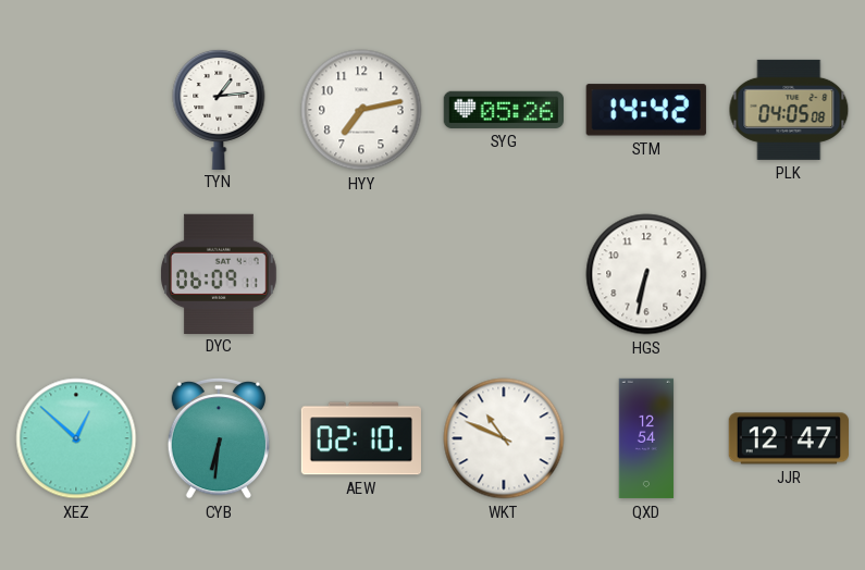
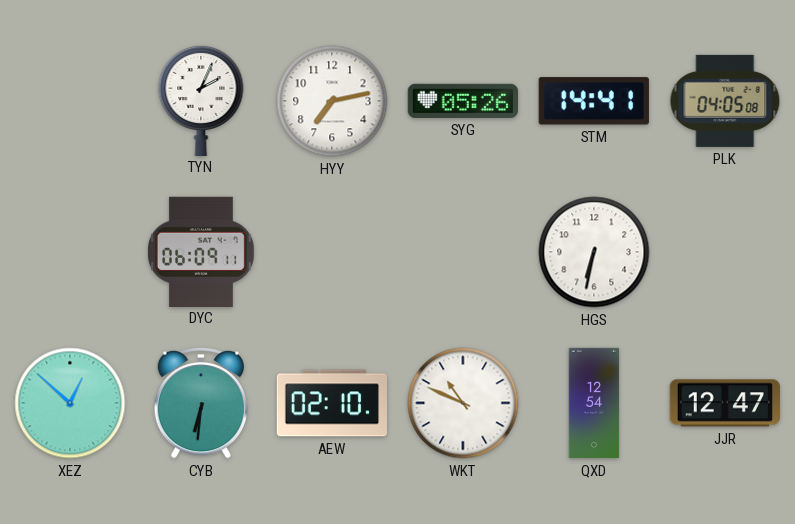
TYN: 1:14 -> 2:04
STM: 14:42 -> 14:41
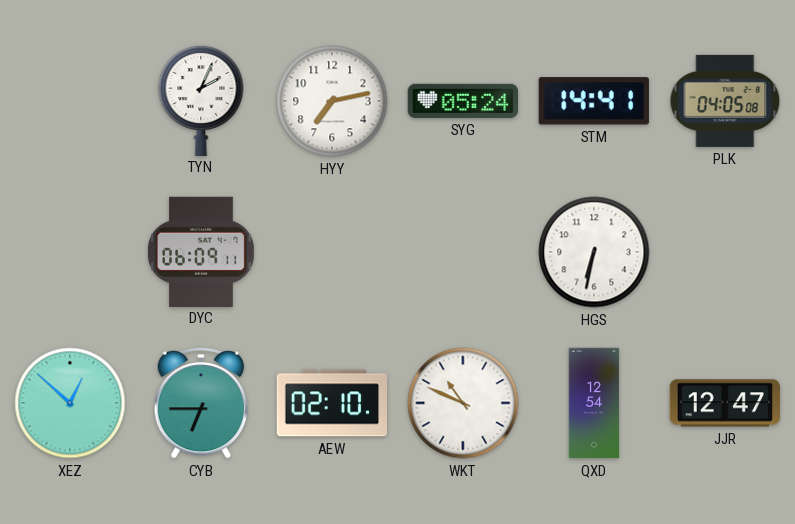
SYG: 05:26 -> 05:24
CYB: 6:31 -> 6:45
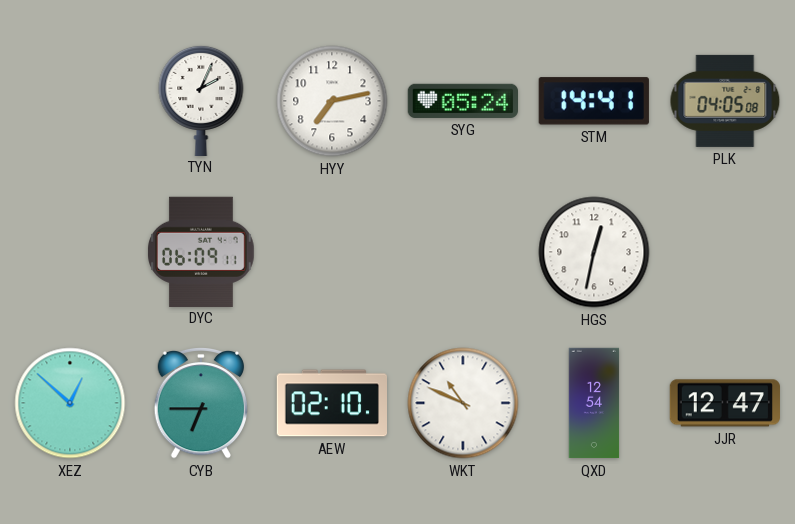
HGS: 6:32 -> 12:32
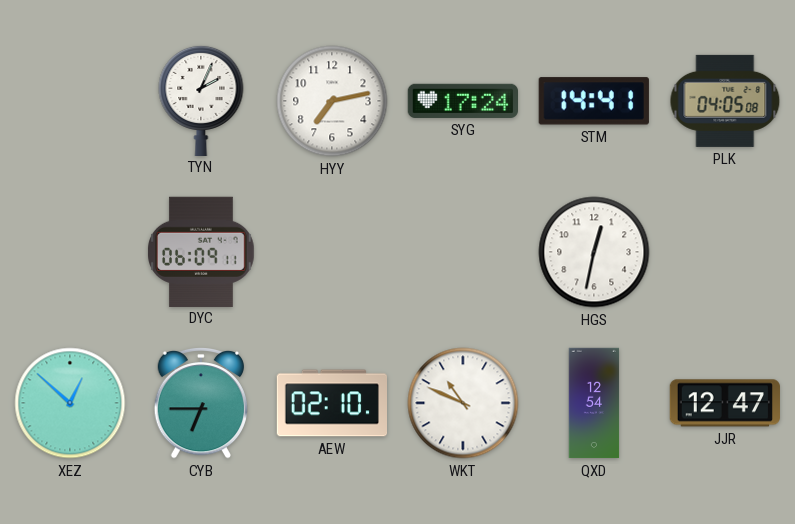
SYG: 05:24 -> 17:24
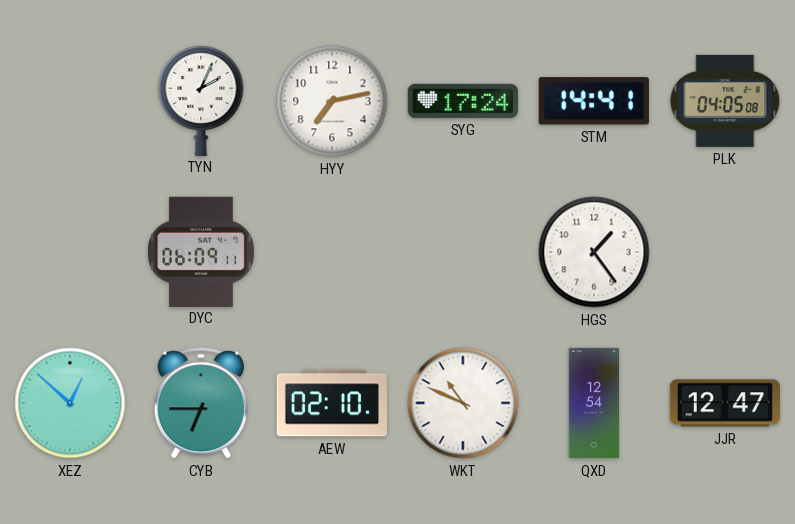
HGS: 12:32 -> 1:24
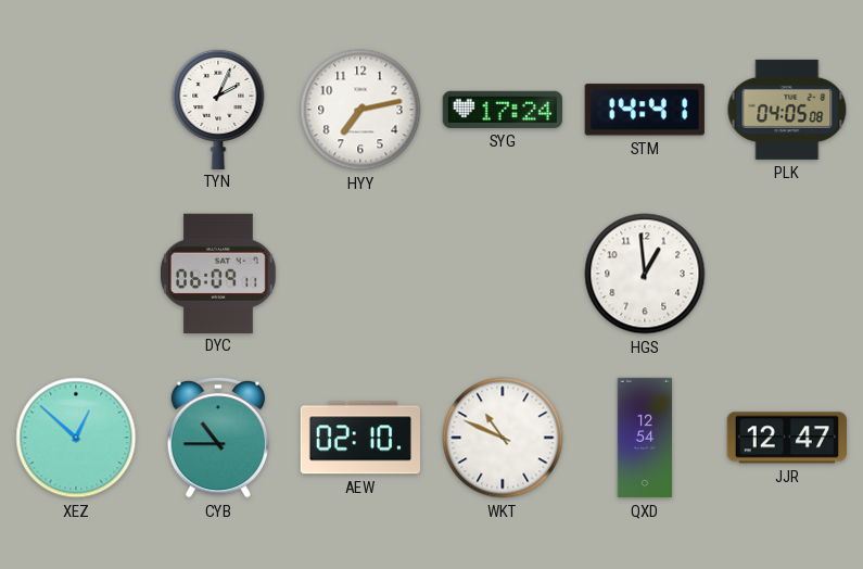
HGS: 1:24 -> 12:59
CYB: 6:45 -> 10:45
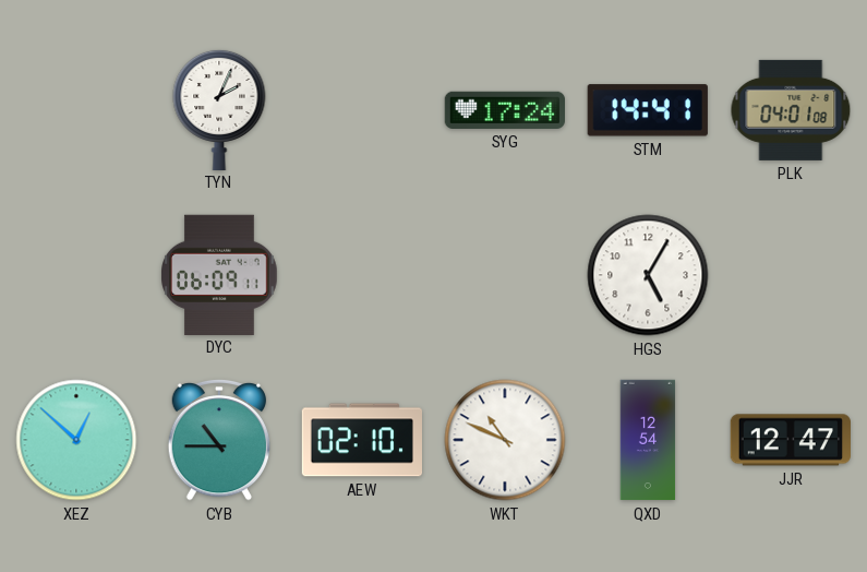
HYY: 7:13 -> none
PLK: 04:05 -> 04:01
HGS: 12:59 -> 5:05
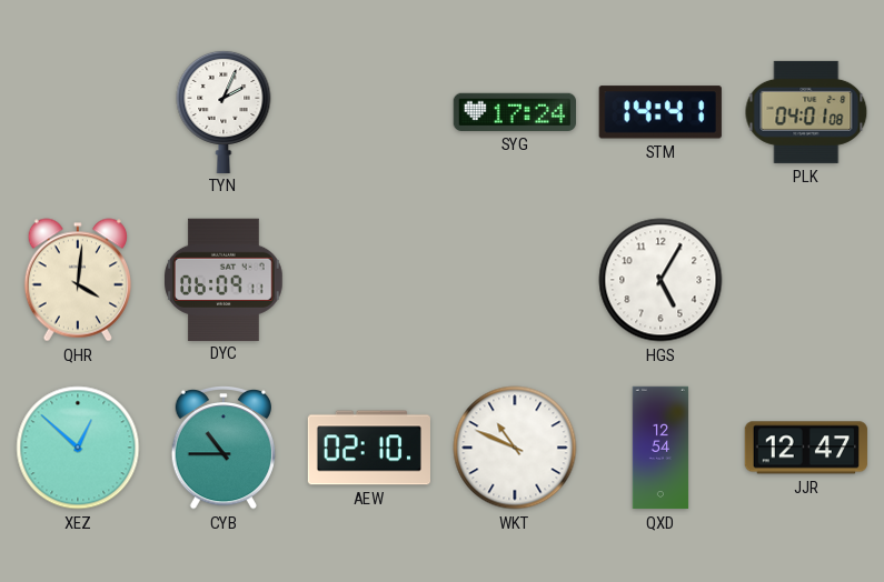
QHR: none -> 4:01
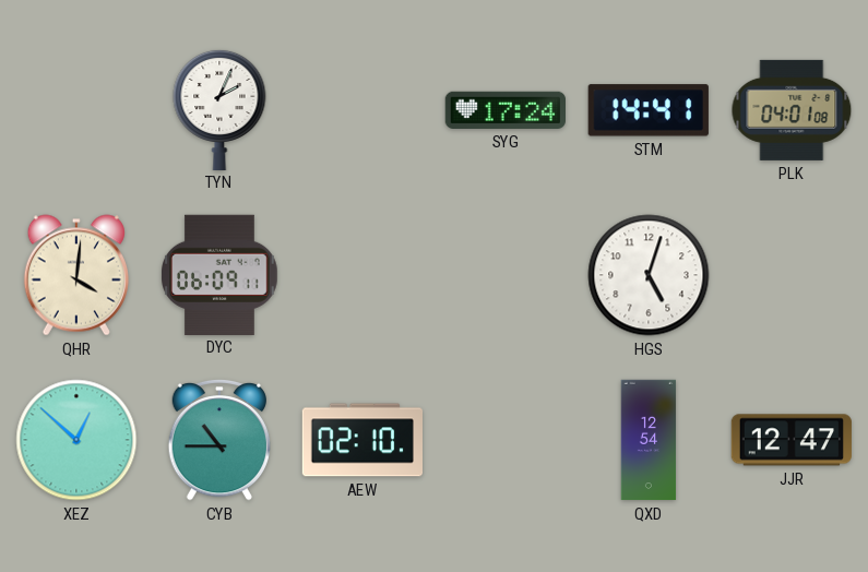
HGS: 5:05 -> 5:03
WKT: 10:49 -> none
